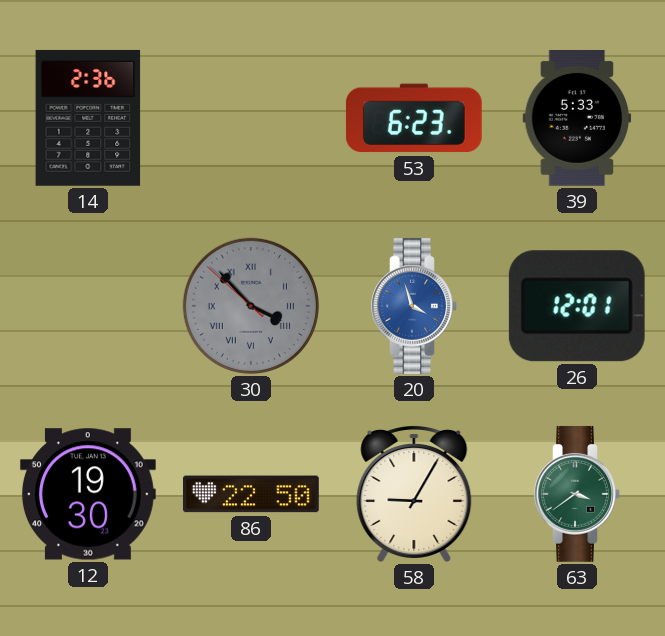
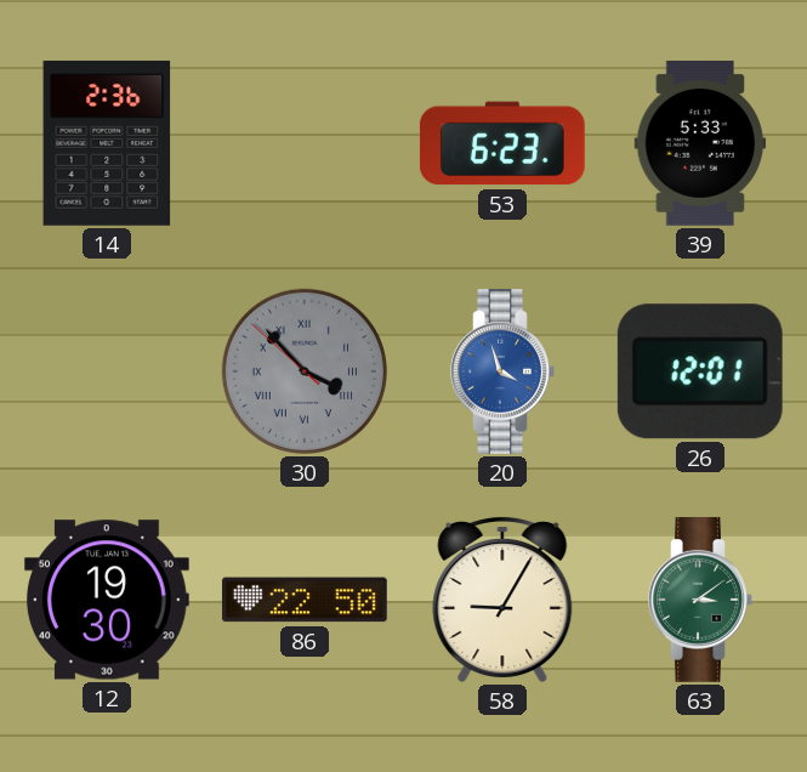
63: 3:39 -> 3:09
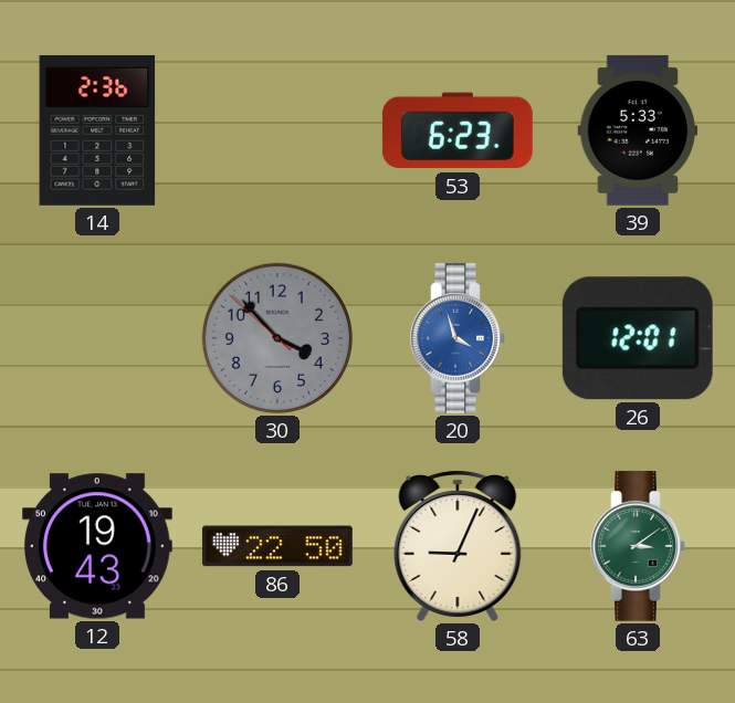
30 numerals: Roman -> Arabic
12: 19:30 -> 19:43
58: 9:05 -> 9:04
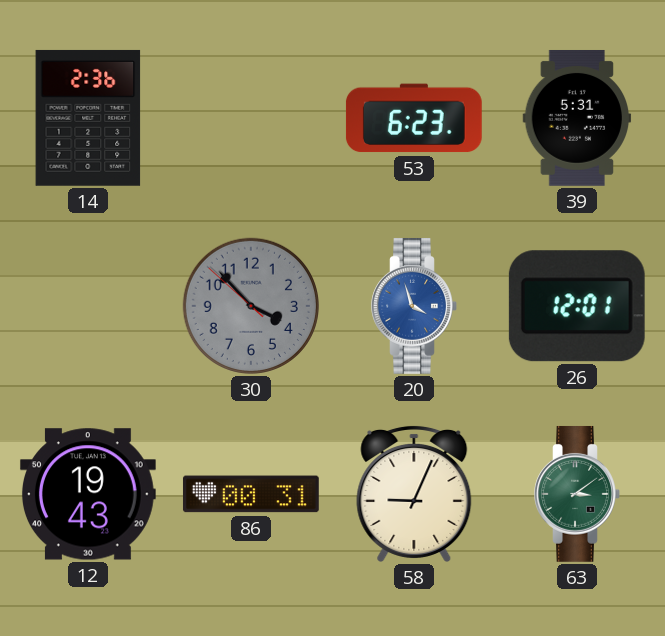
39: 5:33 -> 5:31
86: 22:50 -> 00:31
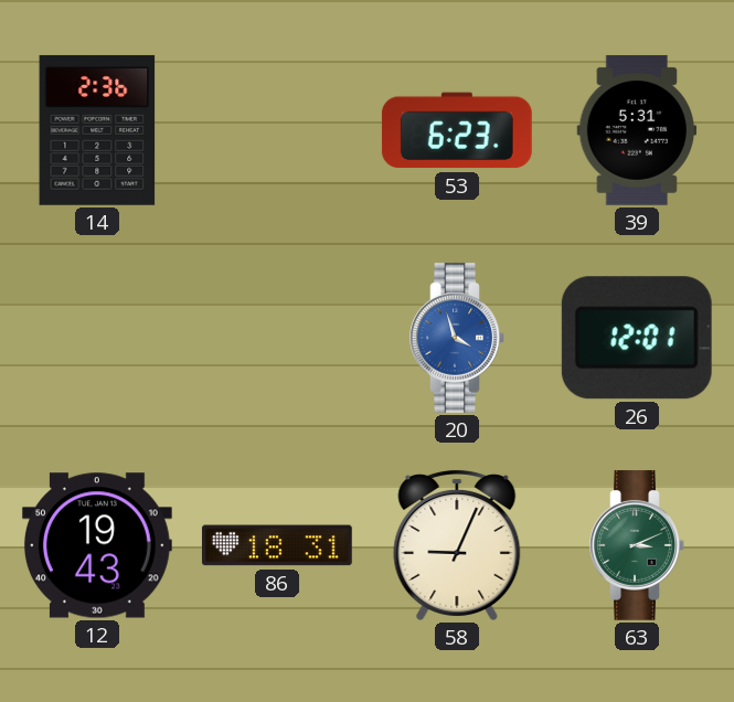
30: 3:52 -> none
86: 00:31 -> 18:31
63: 3:09 -> 3:11
